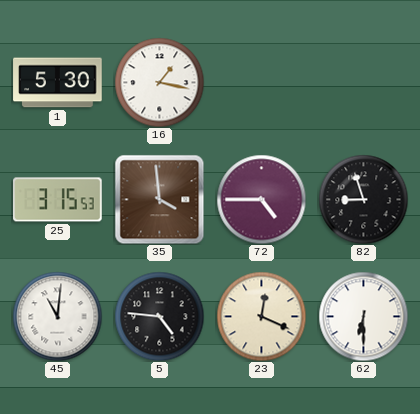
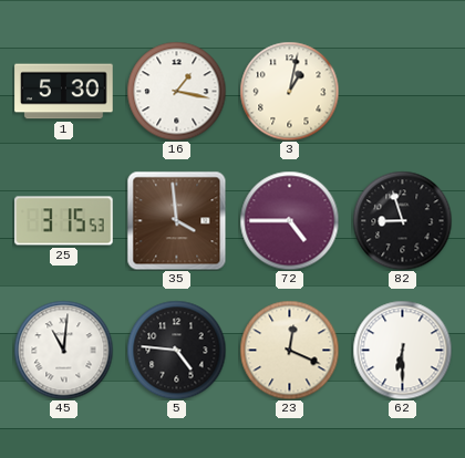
3: none -> 1:02
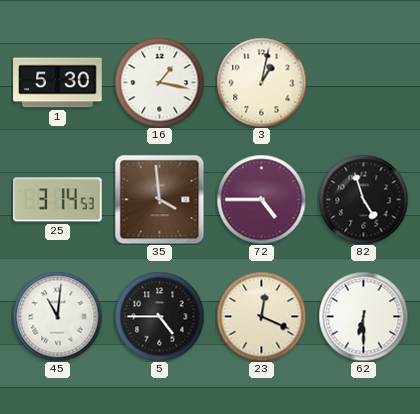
25: 3:15 -> 3:14
82: 8:57 -> 4:57
5: 4:46 -> 4:45
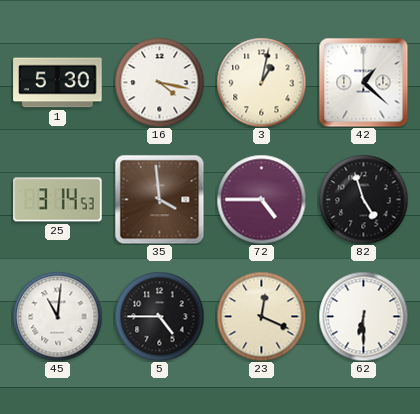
16: 1:17 -> 4:17
42: none -> 1:22
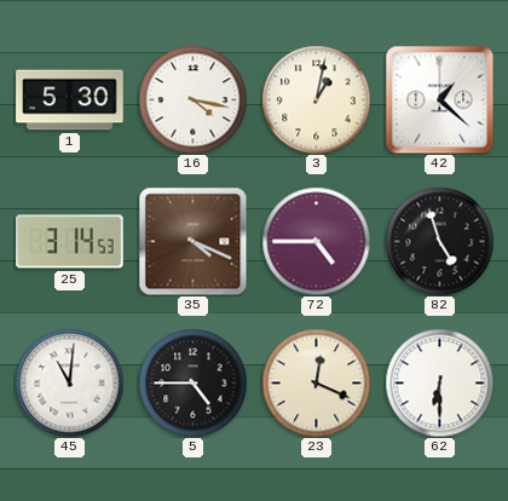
35: 3:59 -> 4:19
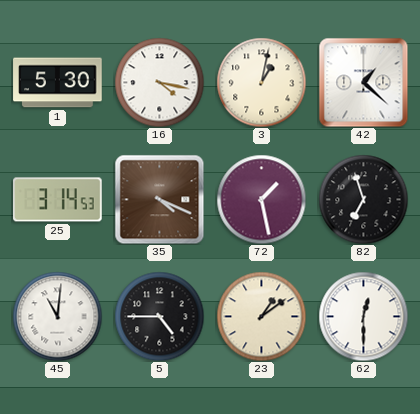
72: 4:45 -> 1:28
82: 4:57 -> 6:57
23: 12:19 -> 1:09
62: 6:30 -> 12:30
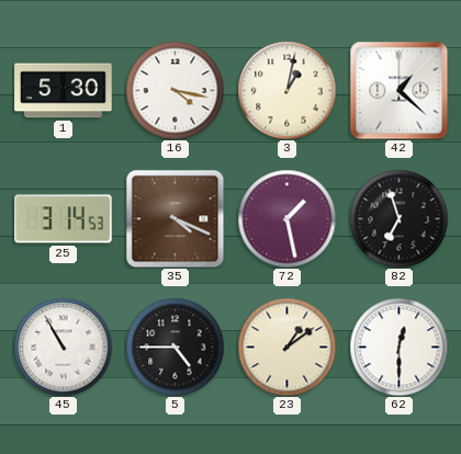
45: 11:01 -> 10:55
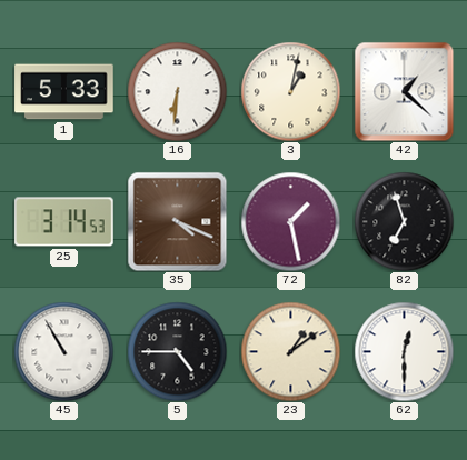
1: 5:30 -> 5:33
16: 4:17 -> 6:31
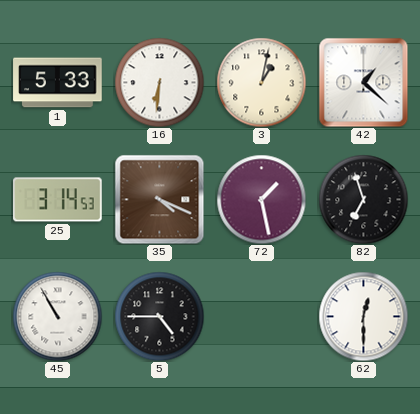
23: 1:09 -> none
